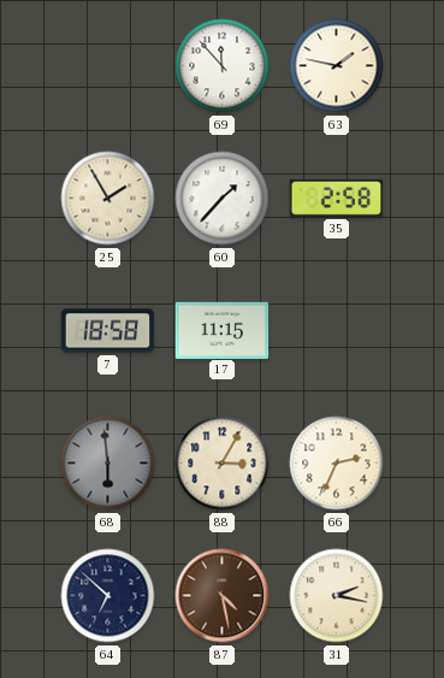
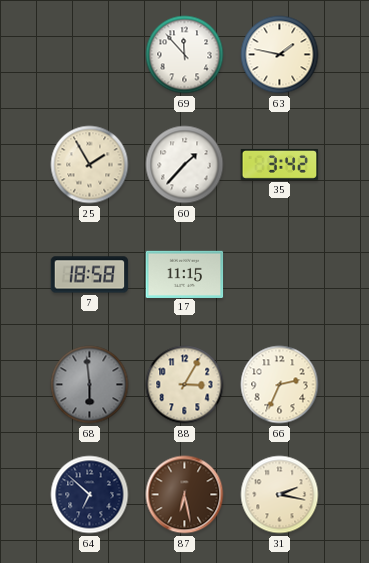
35: 2:58 -> 3:42
87: 4:28 -> 6:28
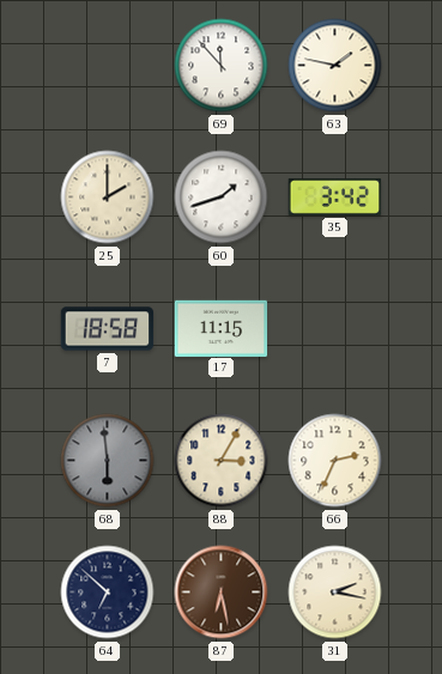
25: 1:55 -> 2:00
60: 1:37 -> 1:42
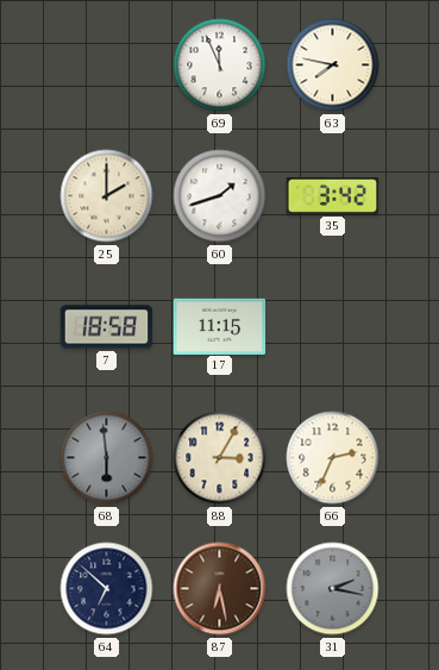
69: 11:53 -> 11:56
63: 1:47 -> 7:47
31 dial: cream -> grey
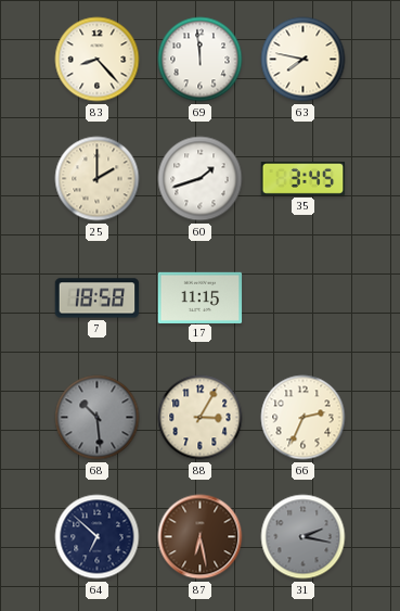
83: none -> 8:23
69: 11:56 -> 11:59
35: 3:42 -> 3:45
68: 5:59 -> 10:29
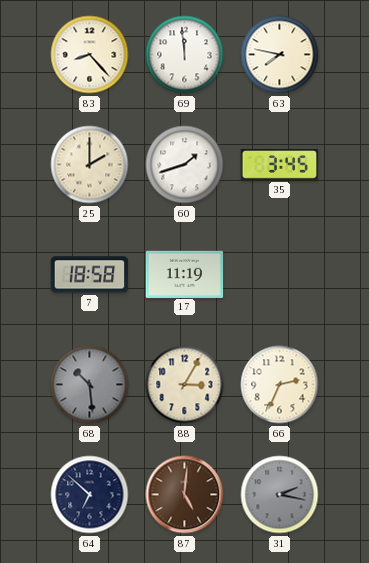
17: 11:15 -> 11:19
87: 6:28 -> 5:01
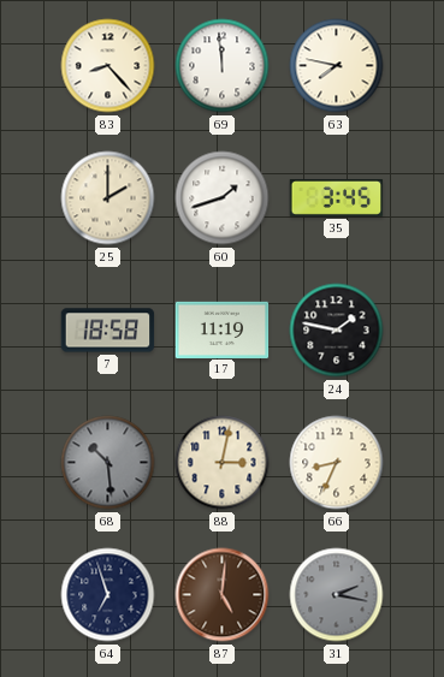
24: none -> 1:47
88: 3:05 -> 3:02
66: 2:34 -> 8:34
64: 6:52 -> 6:57
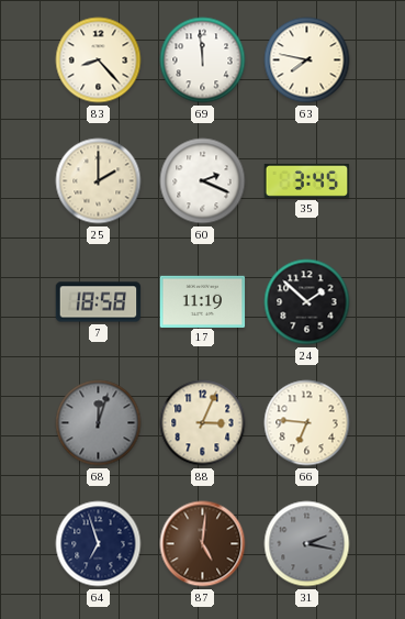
60: 1:42 -> 2:19
24: 1:47 -> 1:52
68: 10:29 -> 12:03
88: 3:02 -> 3:04
66: 8:34 -> 6:46
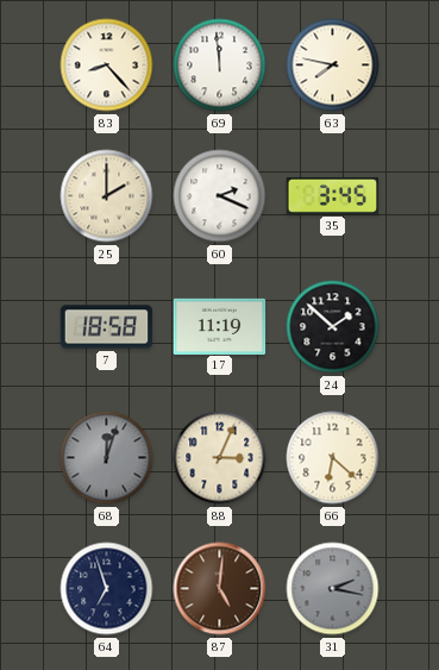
66: 6:46 -> 6:22
